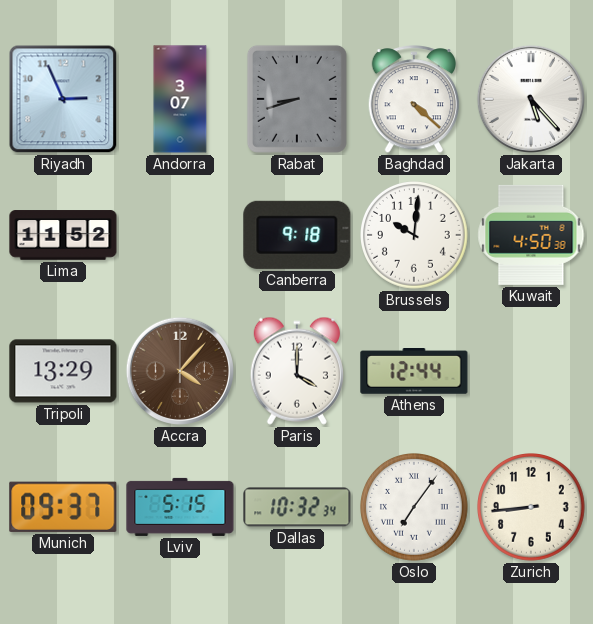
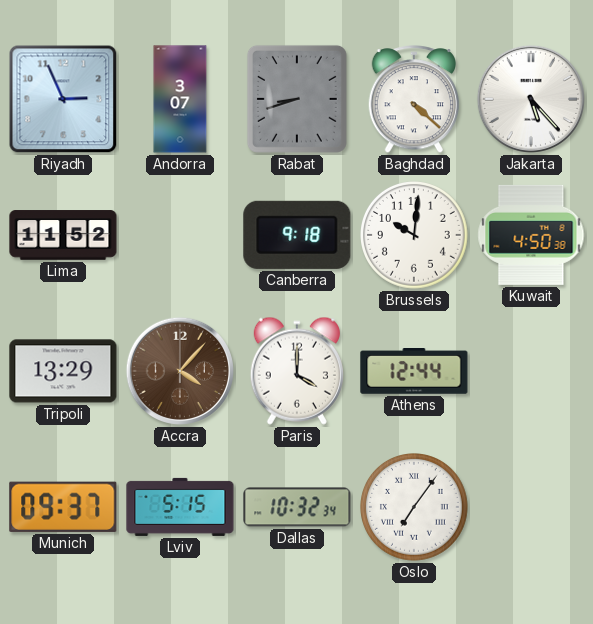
Zurich: 8:44 -> none
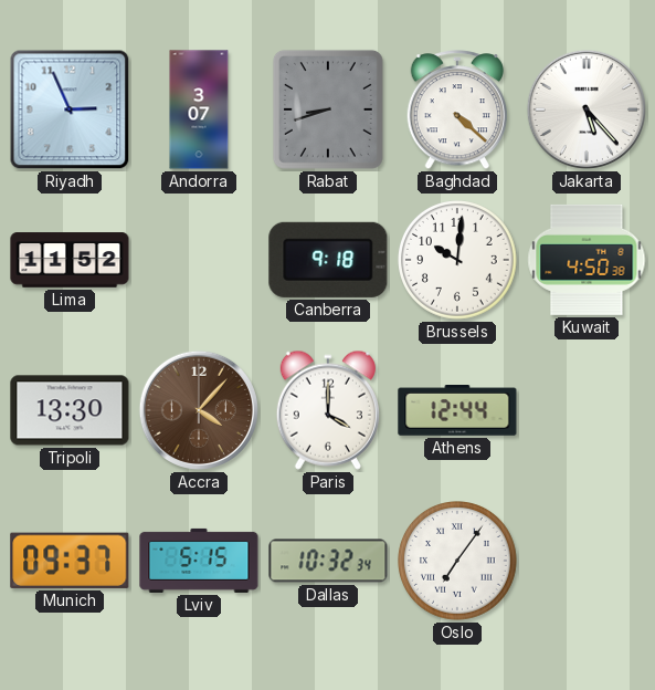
Tripoli: 13:29 -> 13:30
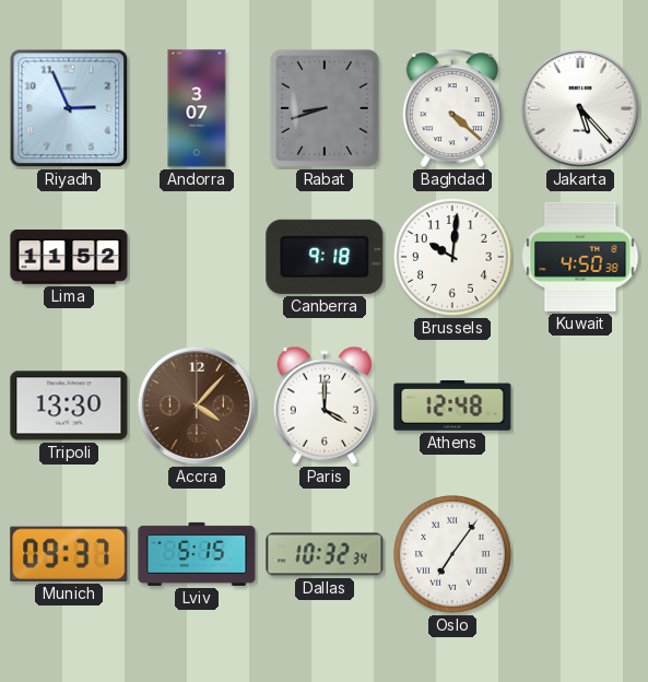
Athens: 12:44 -> 12:48
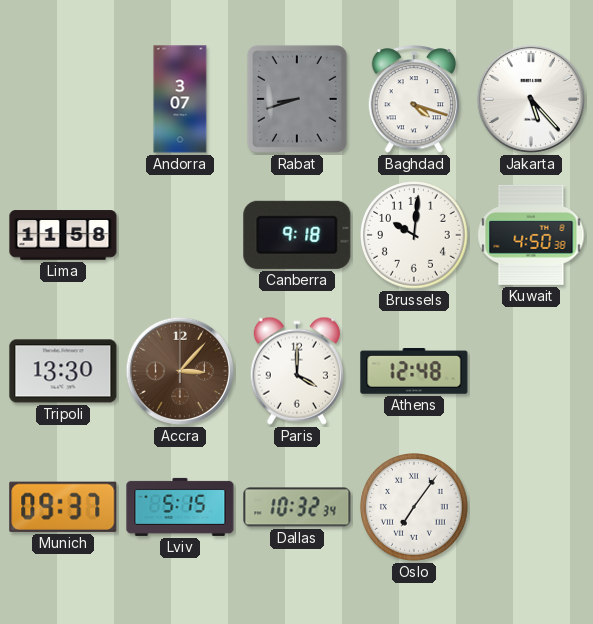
Riyadh: 2:56 -> none
Baghdad: 4:22 -> 4:18
Lima: 11:52 -> 11:58
Accra: 4:07 -> 3:07
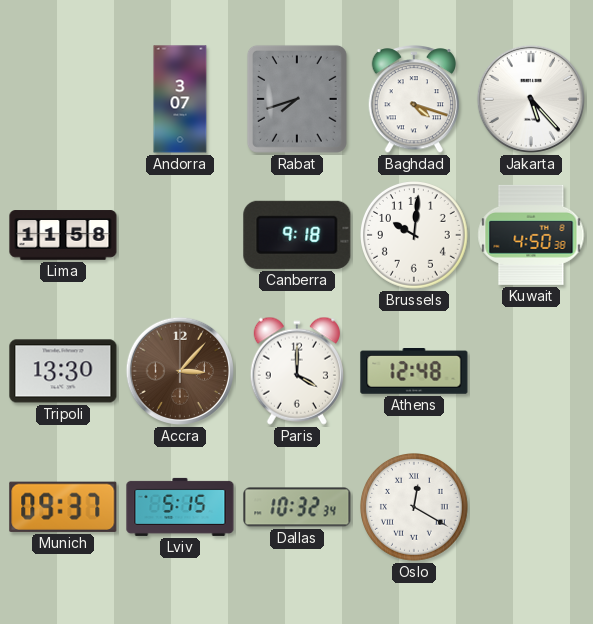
Rabat: 8:42 -> 7:42
Oslo: 7:06 -> 12:20
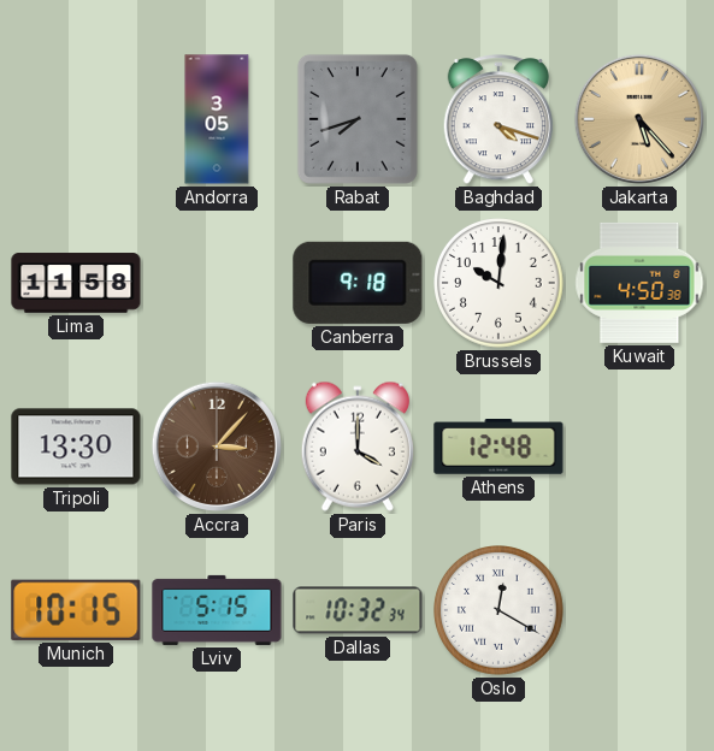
Andorra: 3:07 -> 3:05
Jakarta dial: white -> champagne
Munich: 09:37 -> 10:15
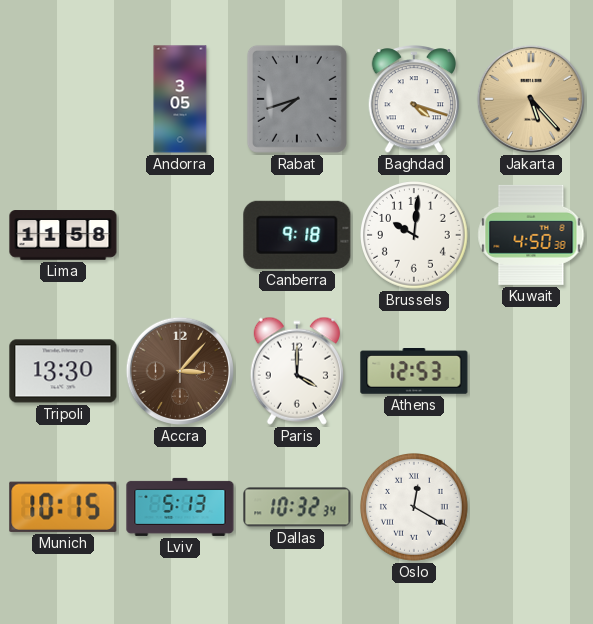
Athens: 12:48 -> 12:53
Lviv: 5:15 -> 5:13
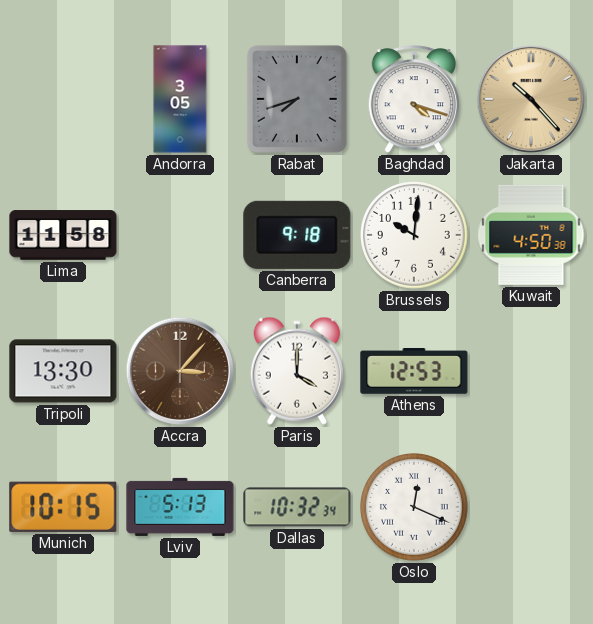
Jakarta: 5:23 -> 10:23
Oslo: 12:20 -> 12:19
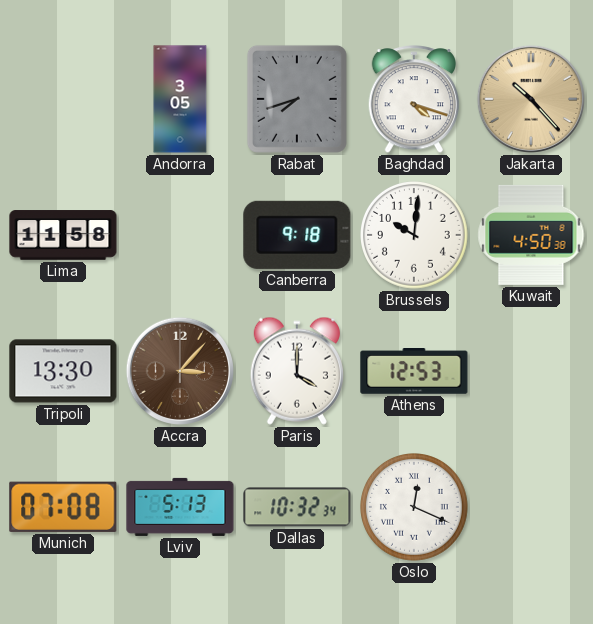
Munich: 10:15 -> 07:08
